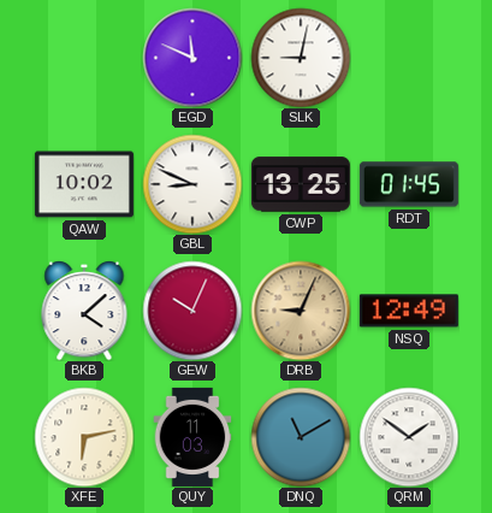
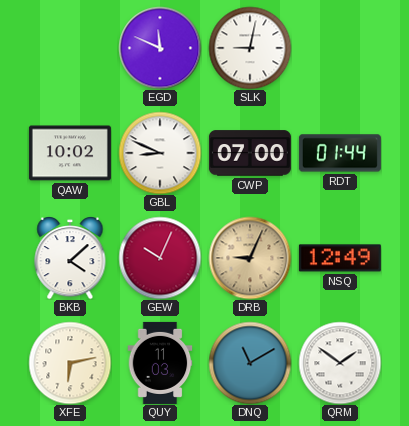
CWP: 13:25 -> 07:00
RDT: 01:45 -> 01:44
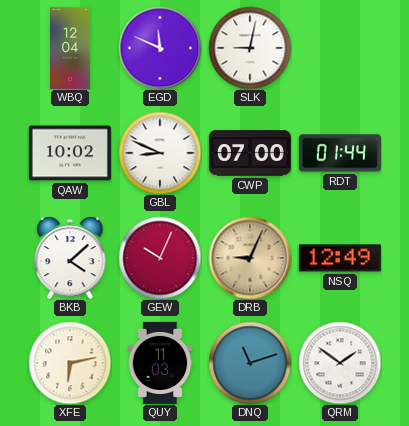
WBQ: none -> 12:04
DNQ: 11:10 -> 11:12
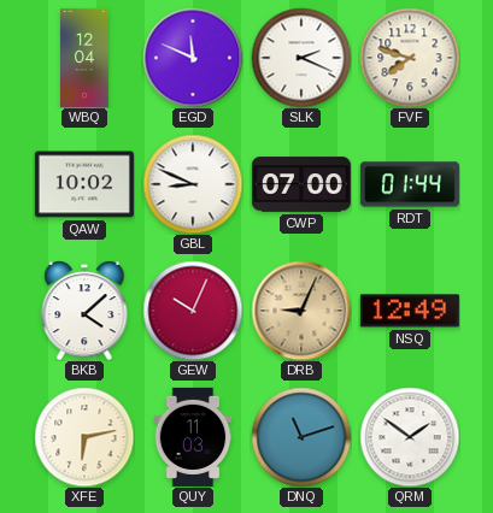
SLK: 9:02 -> 2:19
FVF: none -> 7:48
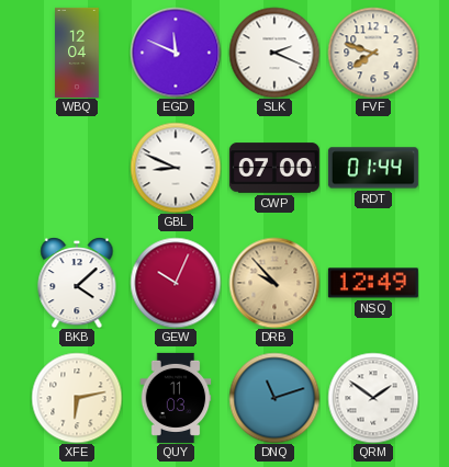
QAW: 10:02 -> none
DRB: 9:04 -> 9:53
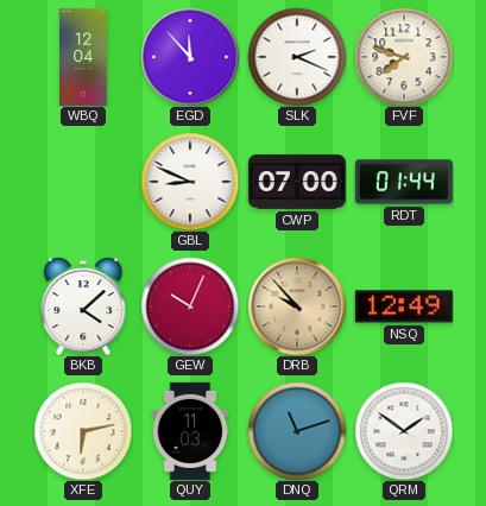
EGD: 11:49 -> 11:53
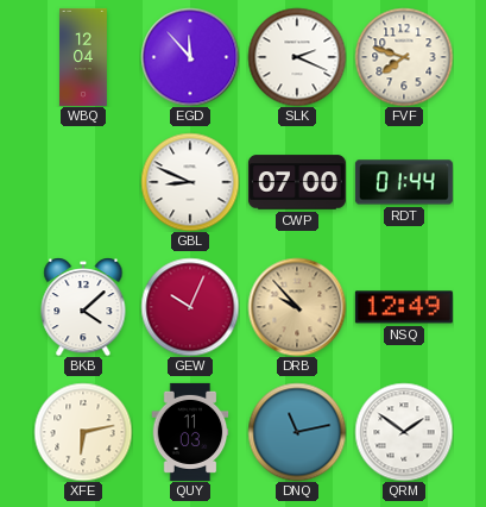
DNQ: 11:12 -> 11:13
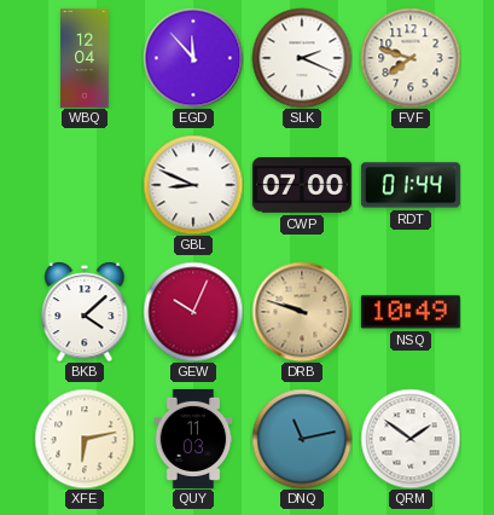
DRB: 9:53 -> 9:48
NSQ: 12:49 -> 10:49
